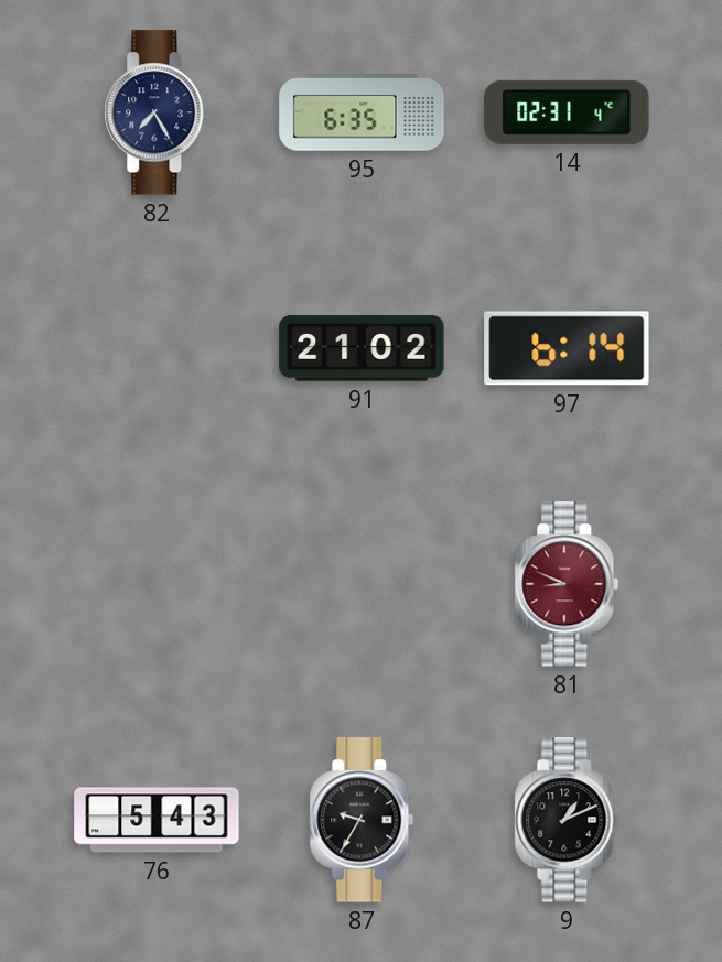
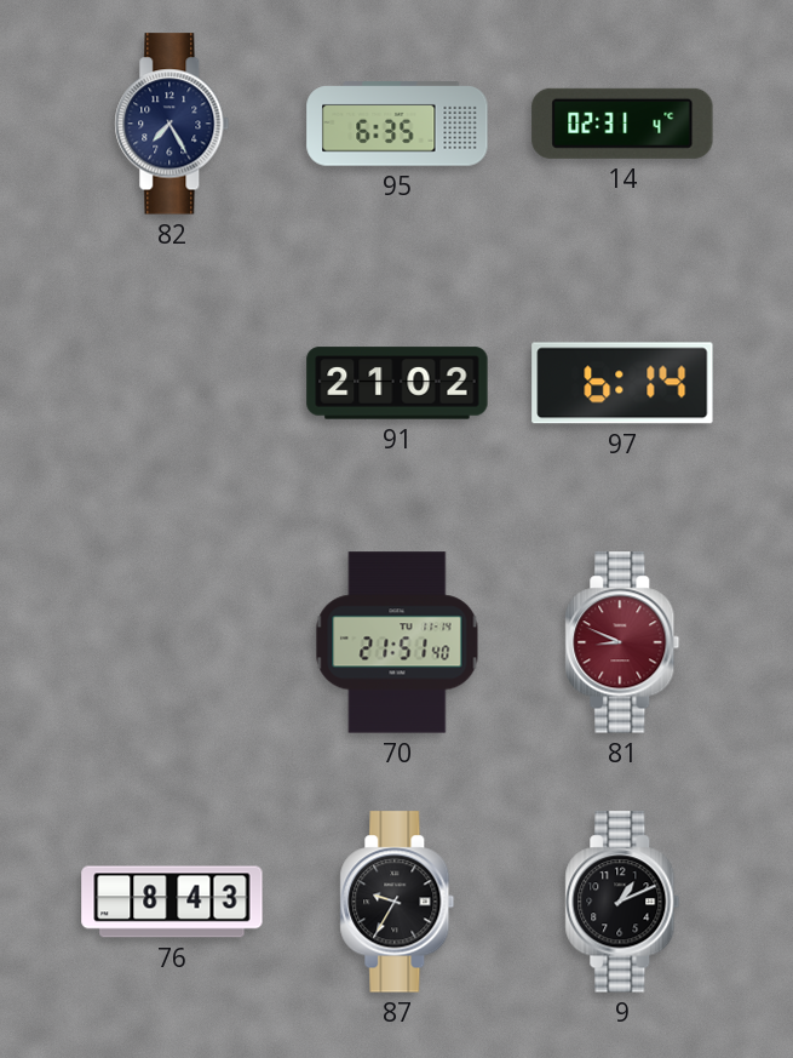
70: none -> 21:51
76: 5:43 -> 8:43
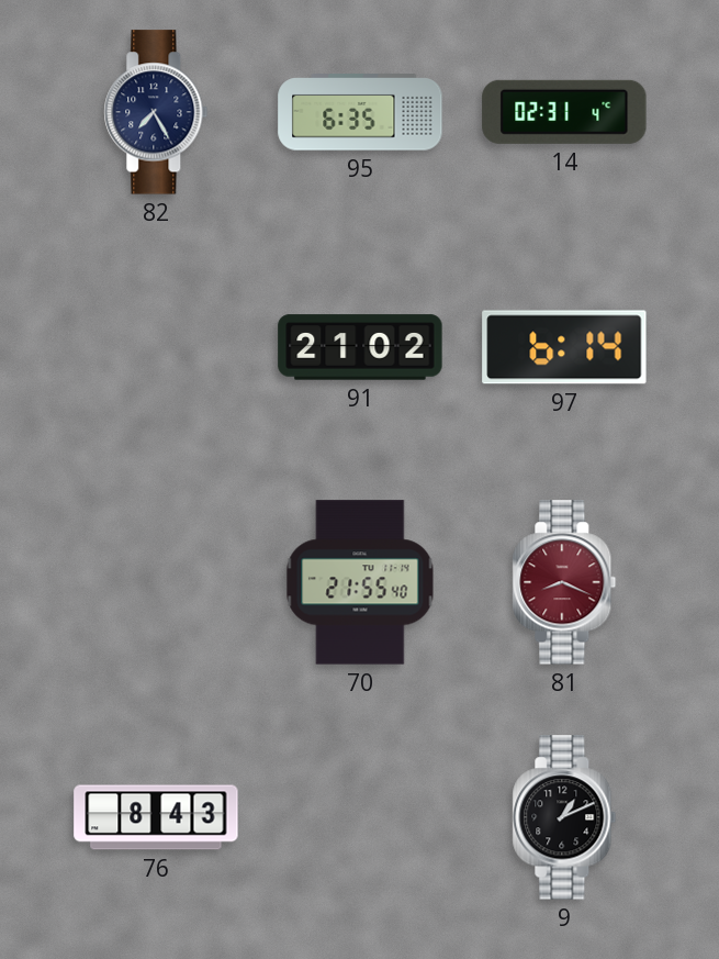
70: 21:51 -> 21:55
81: 8:49 -> 8:19
87: 9:35 -> none
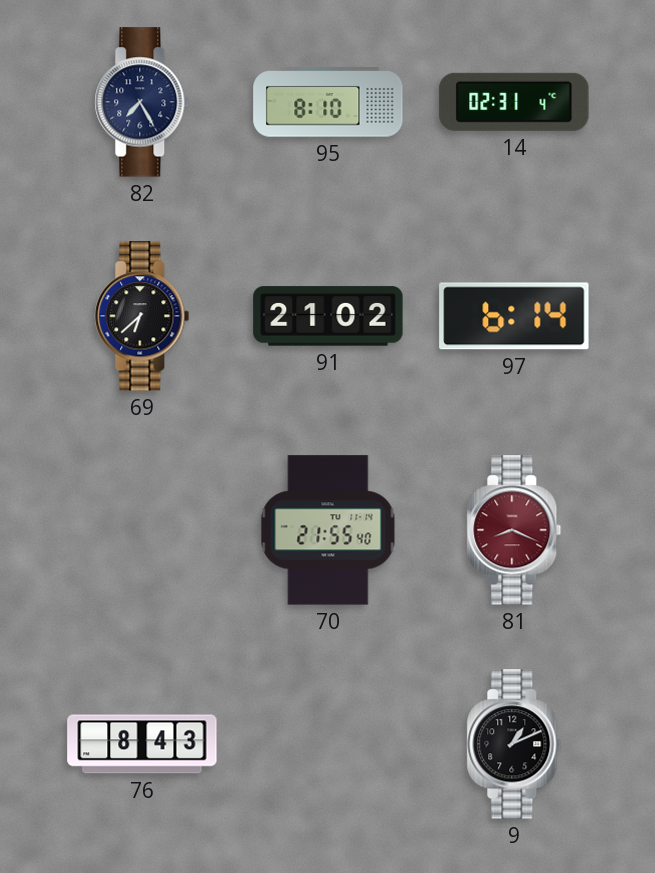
95: 6:35 -> 8:10
69: none -> 6:38
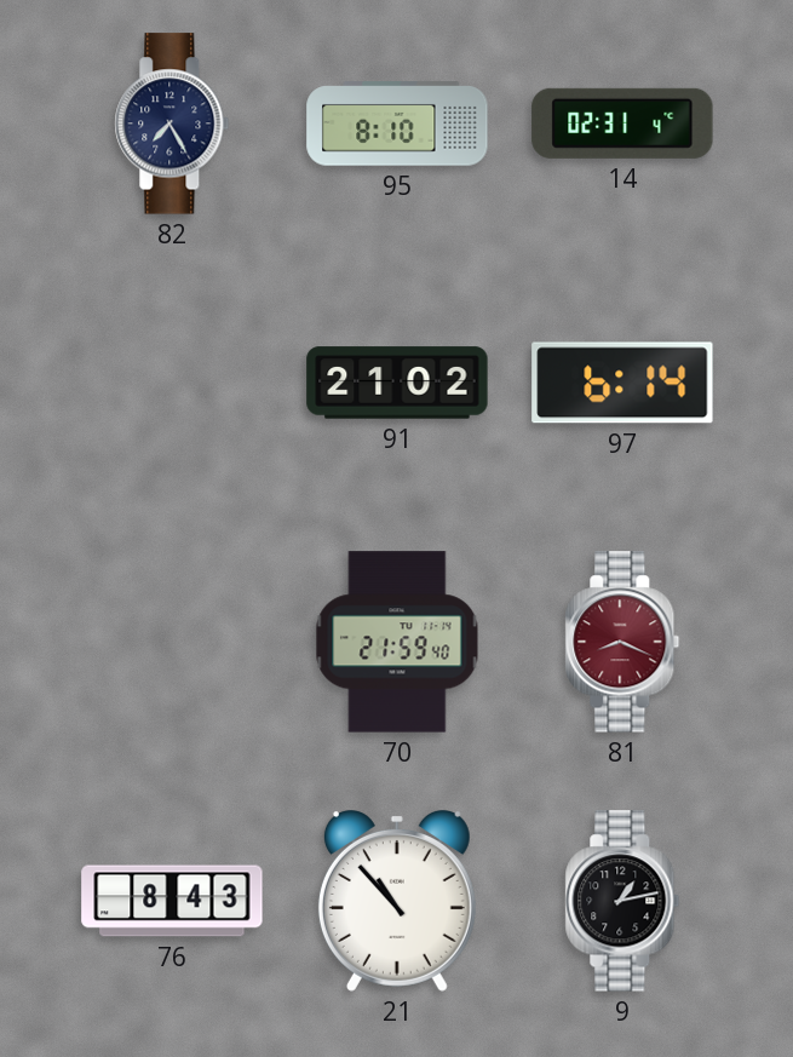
69: 6:38 -> none
70: 21:55 -> 21:59
21: none -> 10:53
9: 1:11 -> 1:13
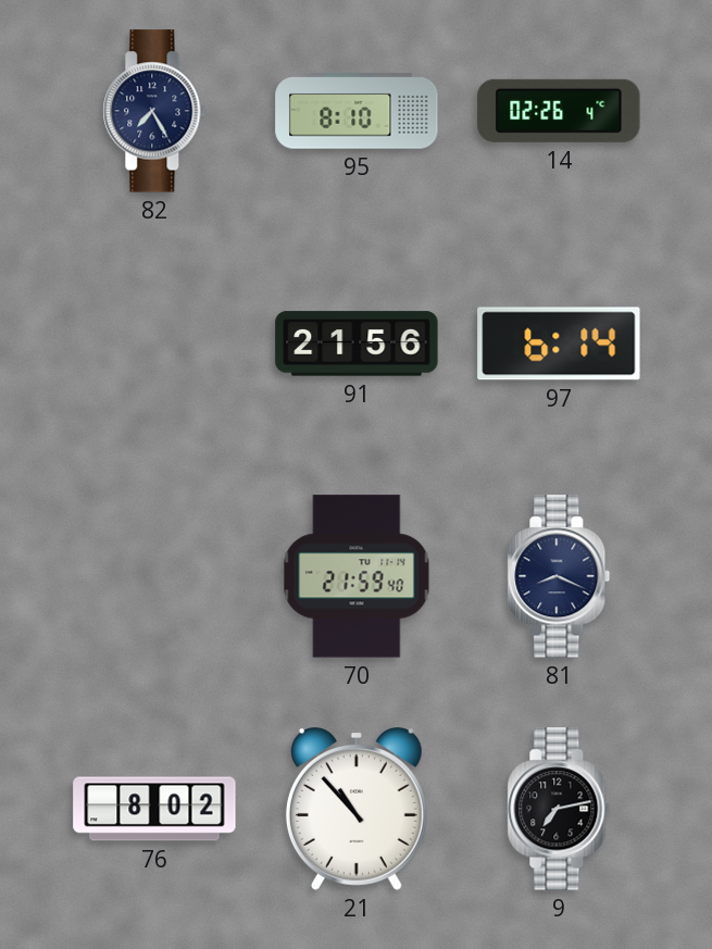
14: 02:31 -> 02:26
91: 21:02 -> 21:56
81 dial: burgundy -> navy
76: 8:43 -> 8:02
9: 1:13 -> 7:13
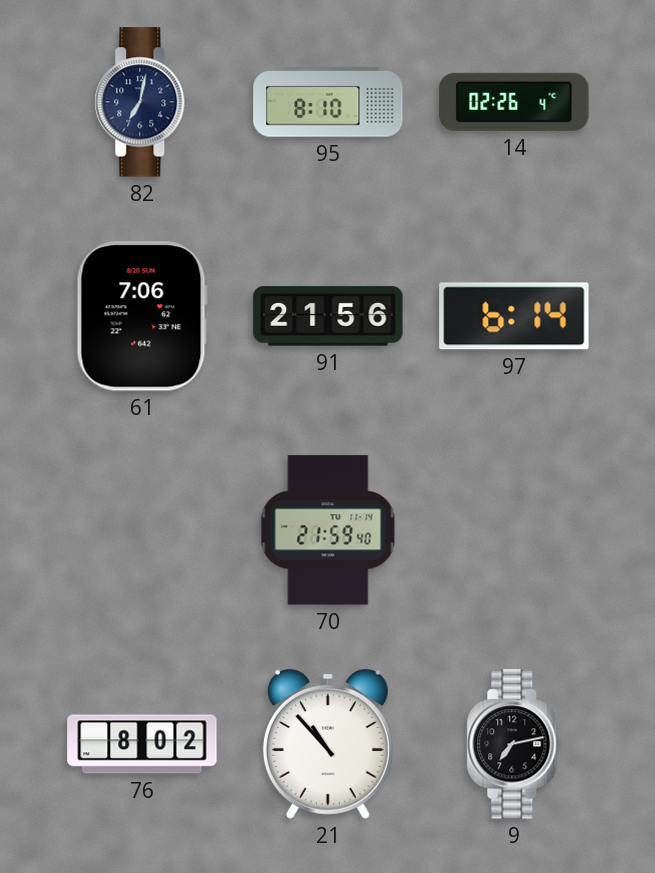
82: 7:25 -> 7:02
61: none -> 7:06
81: 8:19 -> none
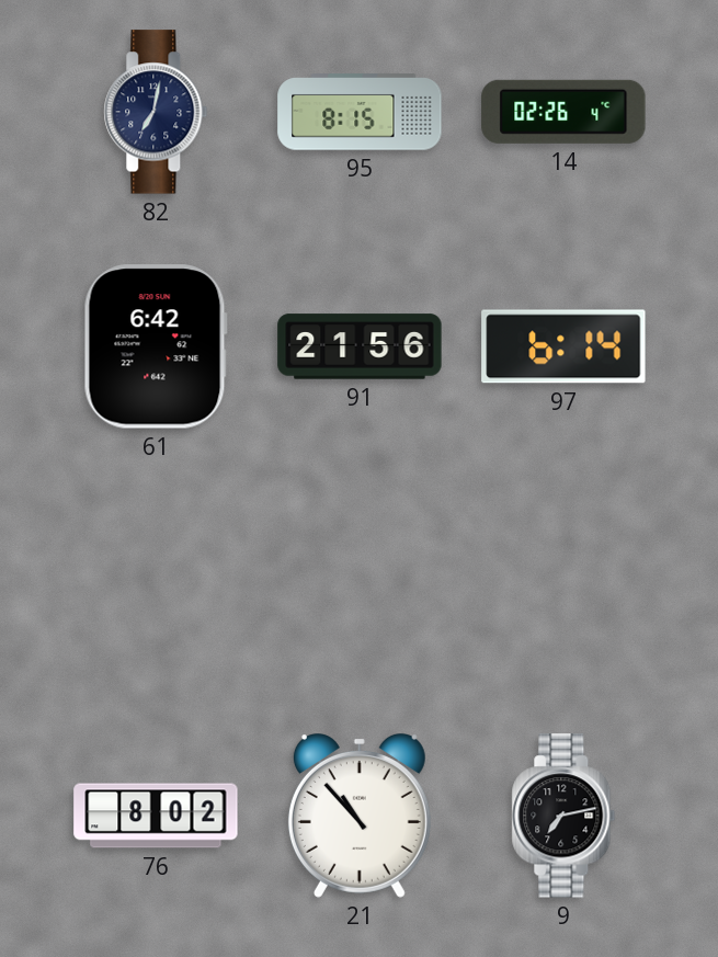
95: 8:10 -> 8:15
61: 7:06 -> 6:42
70: 21:59 -> none
